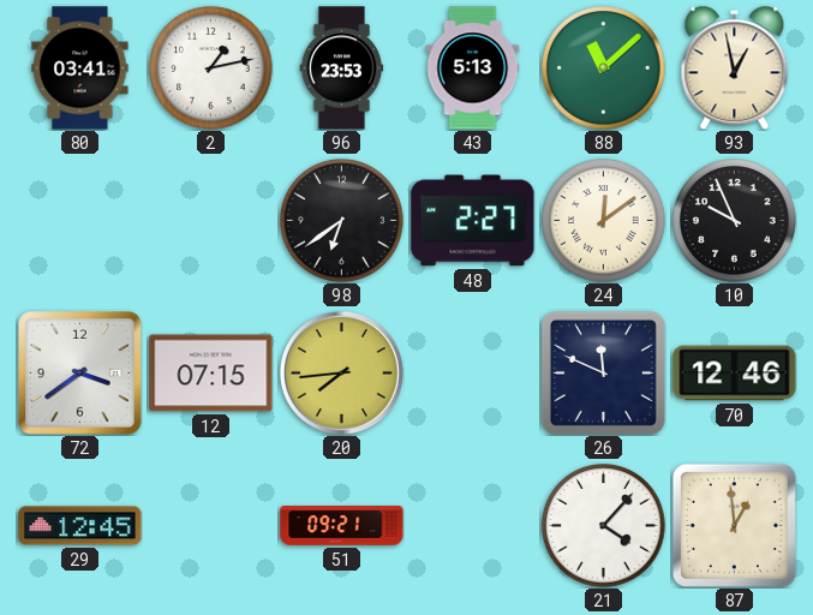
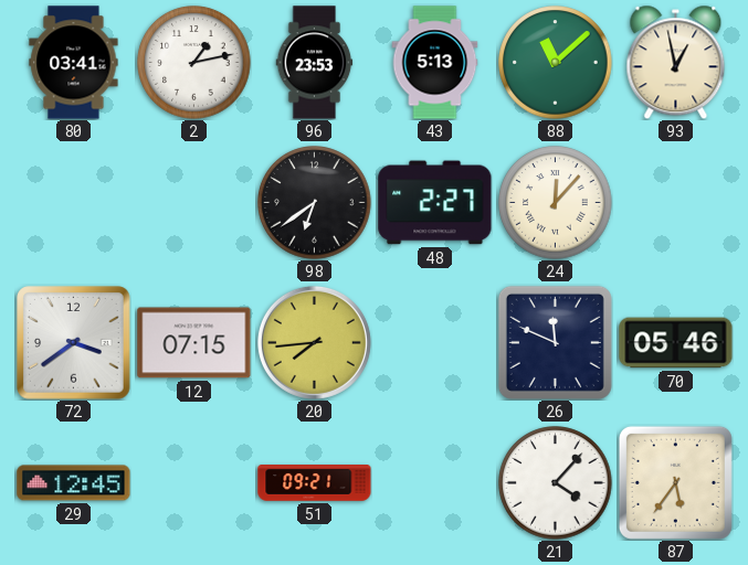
24: 12:09 -> 12:07
10: 9:56 -> none
70: 12:46 -> 05:46
87: 12:59 -> 5:36
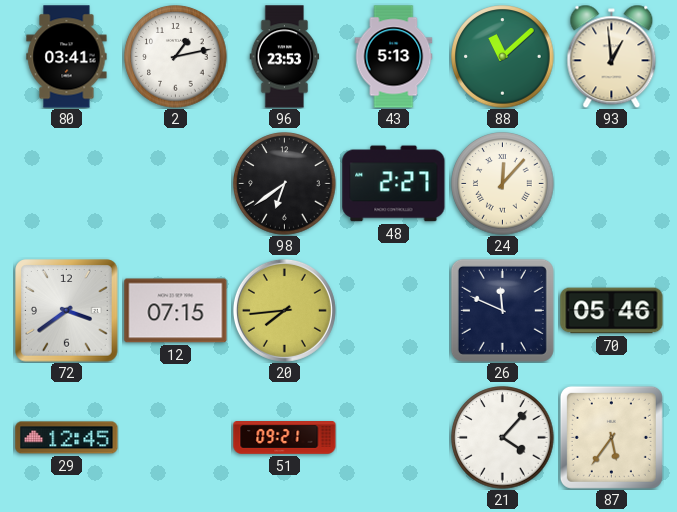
93: 12:58 -> 12:59
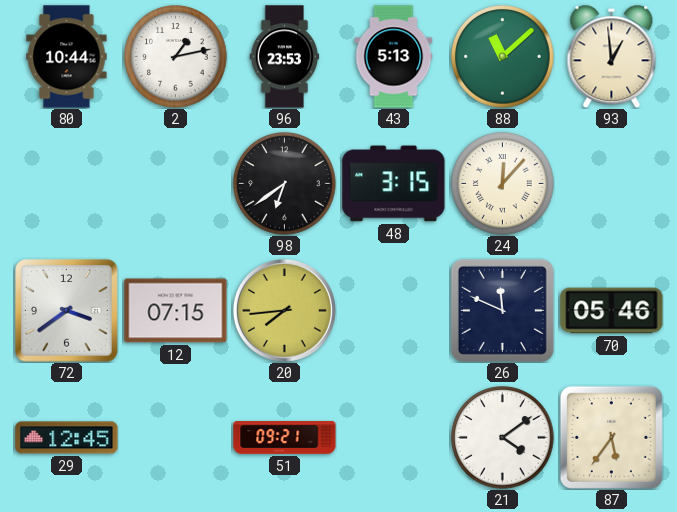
80: 03:41 -> 10:44
48: 2:27 -> 3:15
21: 4:07 -> 4:09
